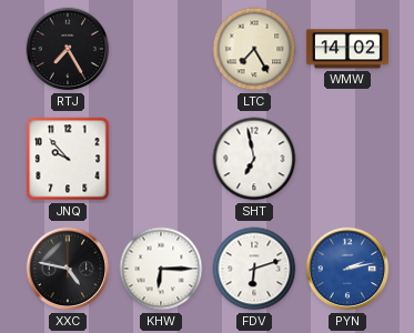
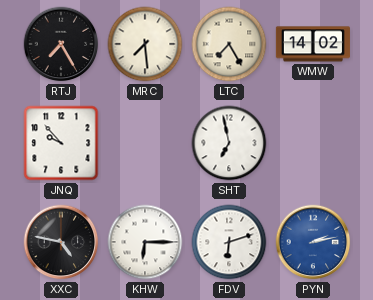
MRC: none -> 7:29
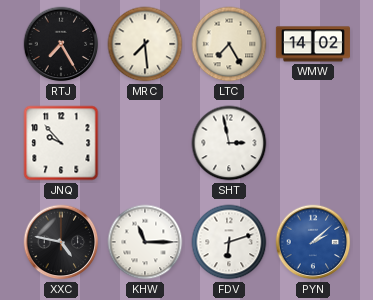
SHT: 6:58 -> 2:58
KHW: 6:15 -> 11:15
PYN: 2:13 -> 2:08
